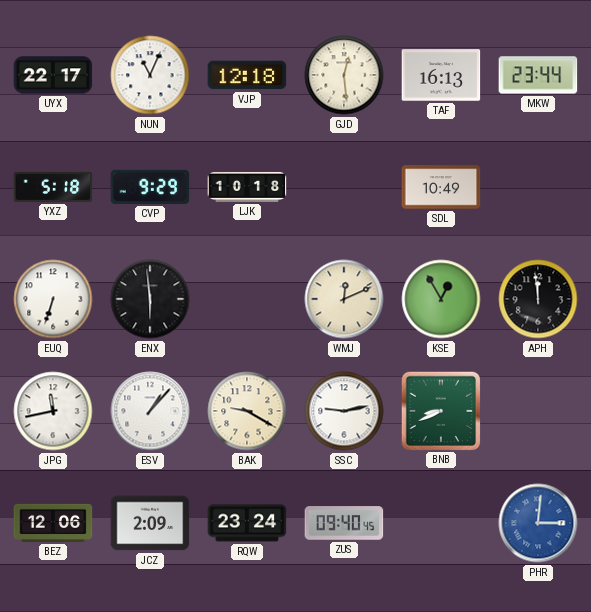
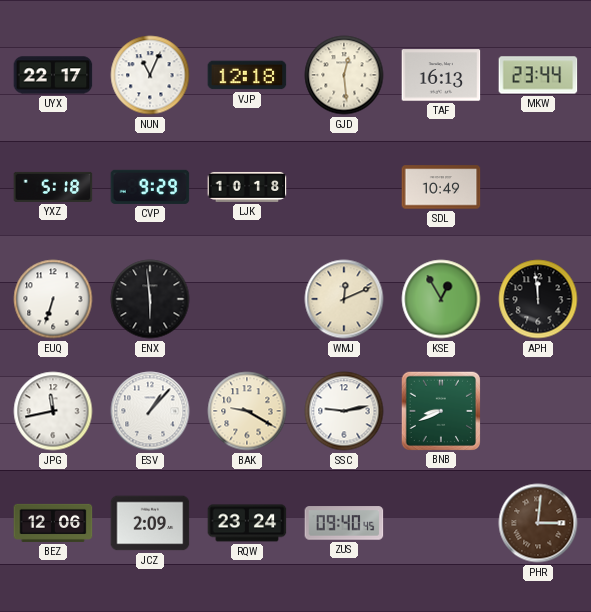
PHR dial: blue -> brown
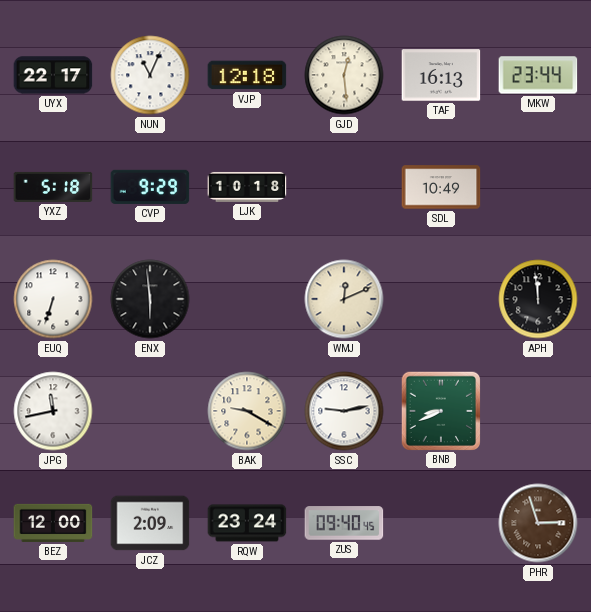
KSE: 12:55 -> none
ESV: 1:07 -> none
BEZ: 12:06 -> 12:00
PHR: 3:01 -> 2:57
